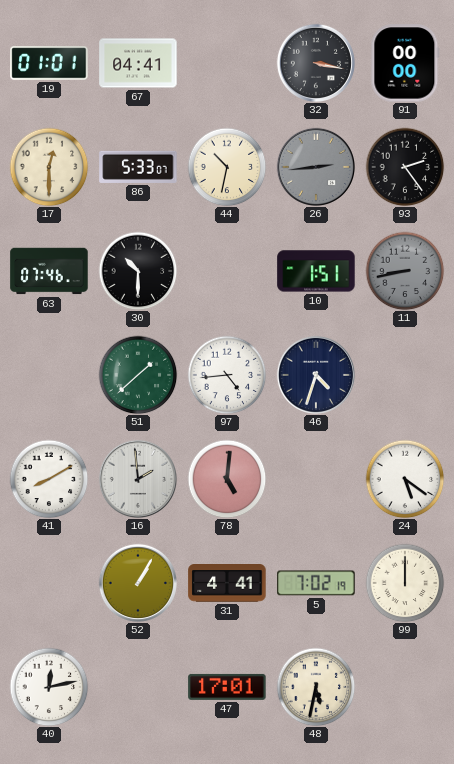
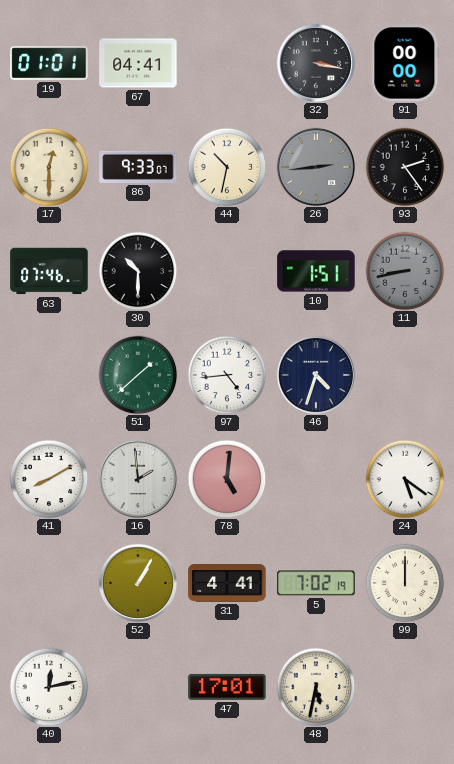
86: 5:33 -> 9:33
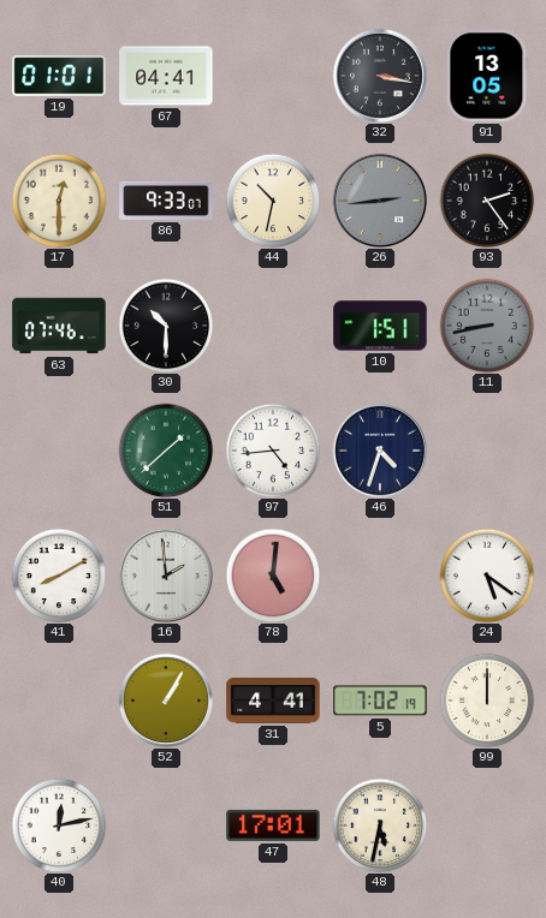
91: 00:00 -> 13:05
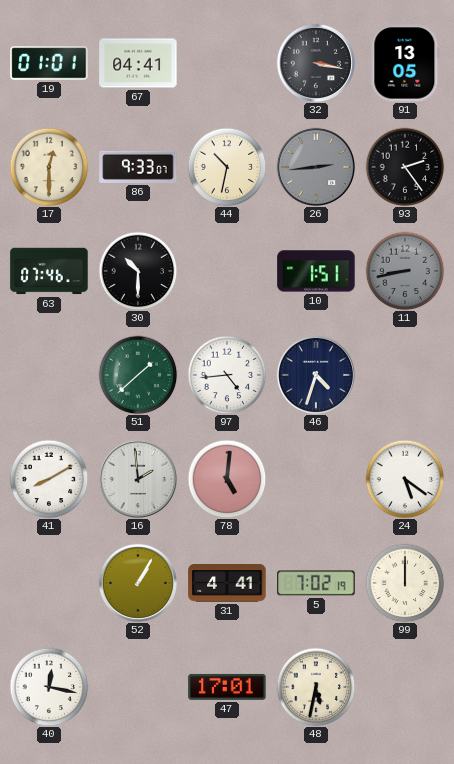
40: 12:13 -> 12:17
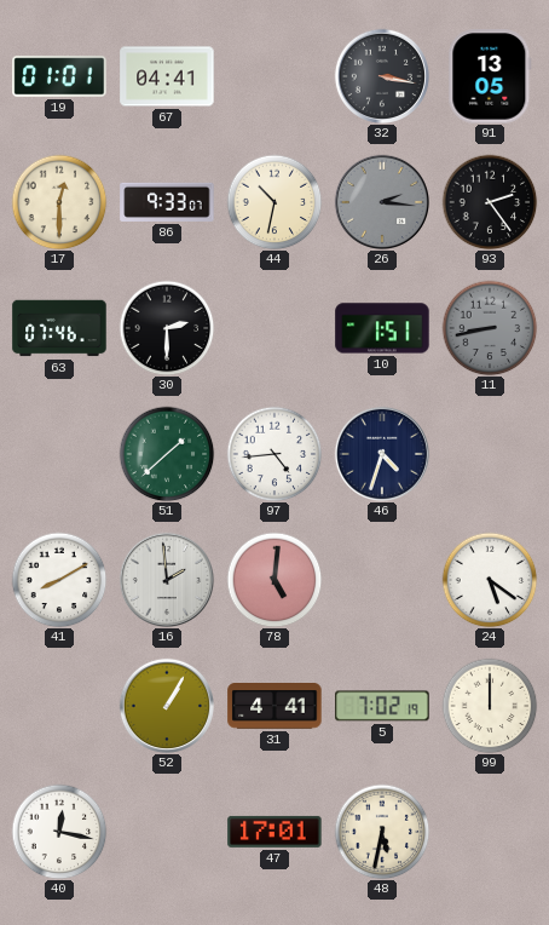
26: 2:44 -> 2:16
30: 10:30 -> 2:30
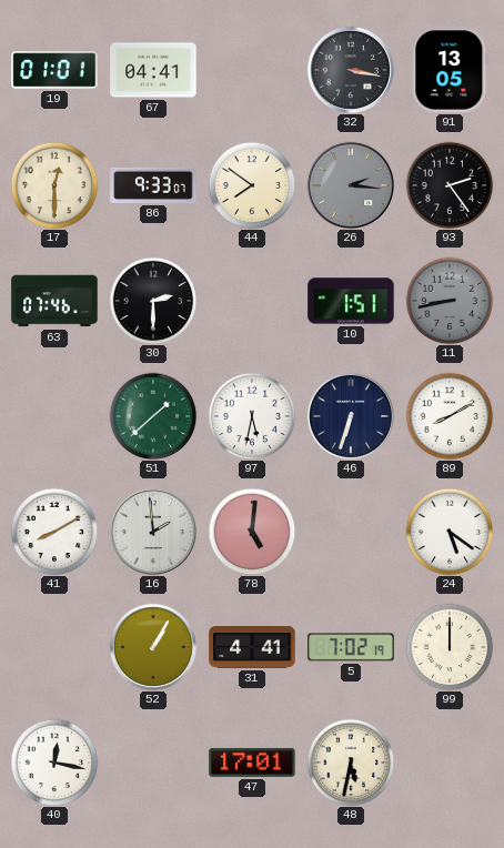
44: 10:32 -> 7:51
97: 4:44 -> 5:32
46: 4:33 -> 6:33
89: none -> 8:10
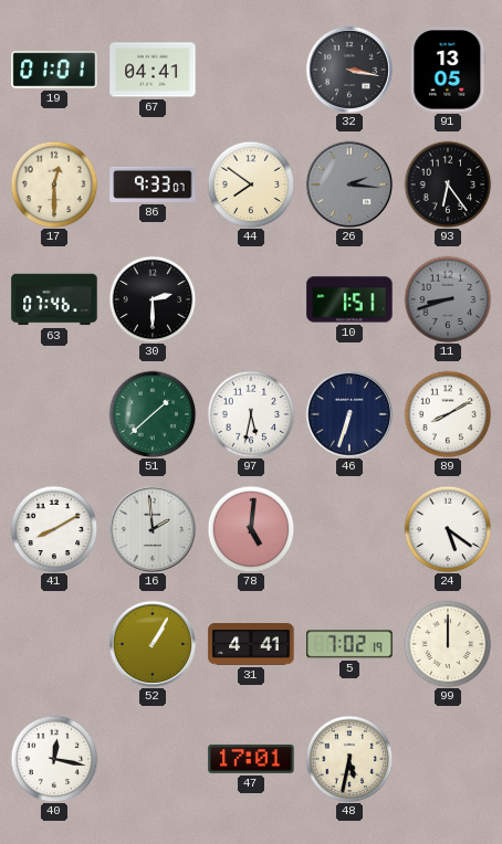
93: 2:24 -> 6:24
11: 8:43 -> 8:42
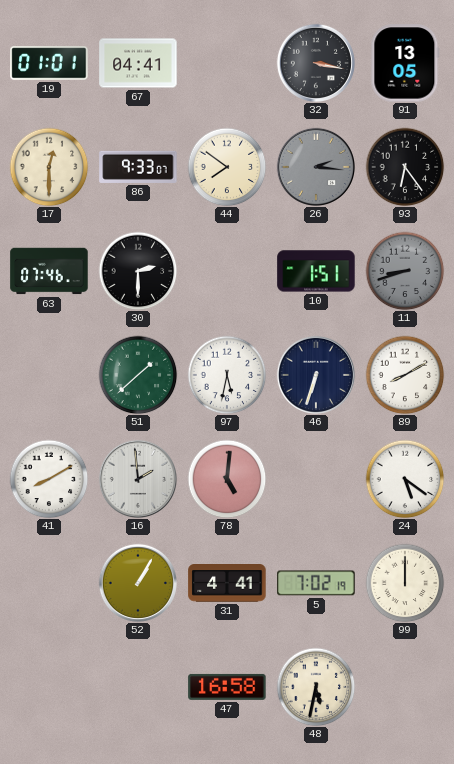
40: 12:17 -> none
47: 17:01 -> 16:58
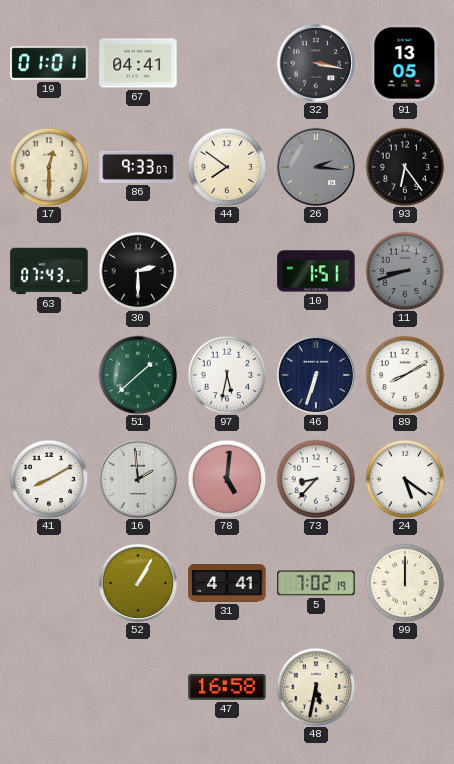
63: 07:46 -> 07:43
73: none -> 8:37
